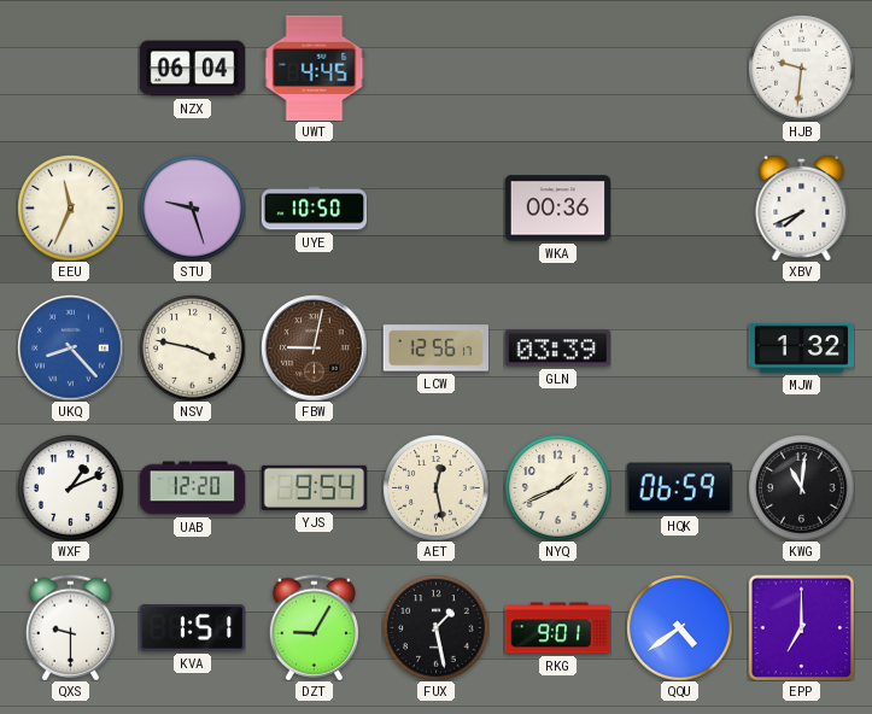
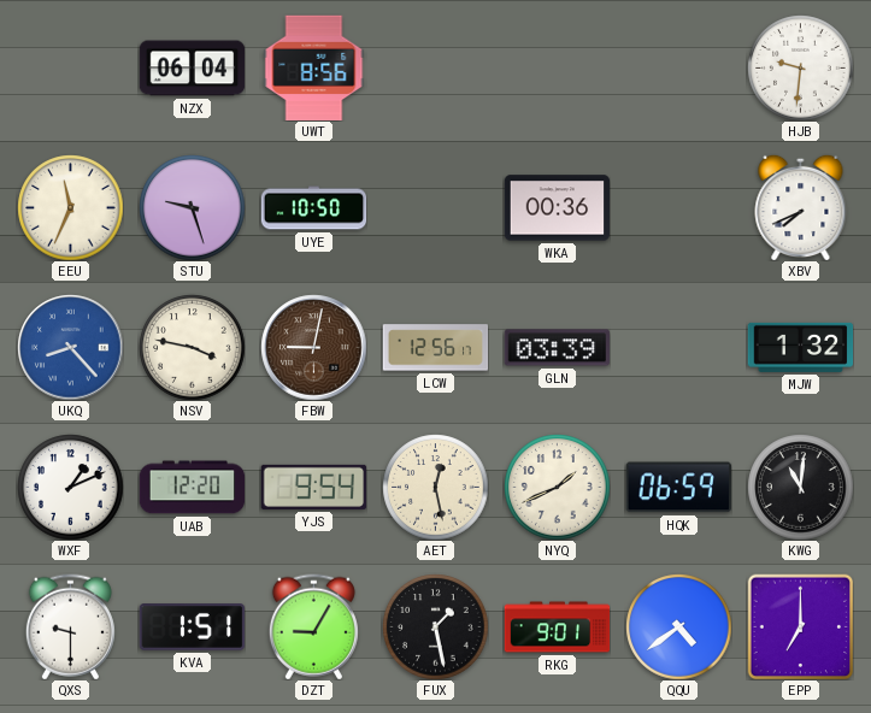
UWT: 4:45 -> 8:56
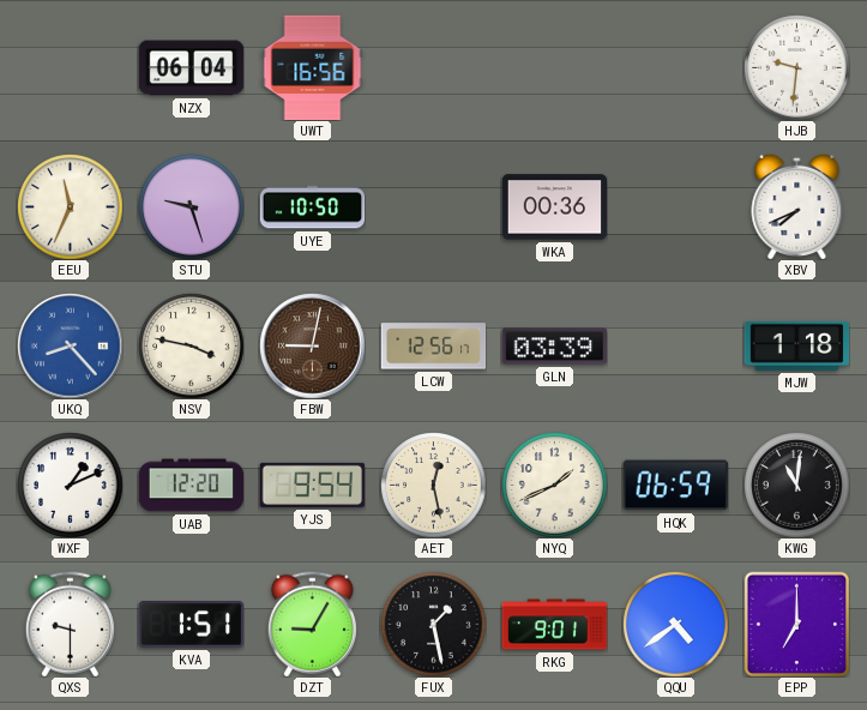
UWT: 8:56 -> 16:56
MJW: 1:32 -> 1:18
